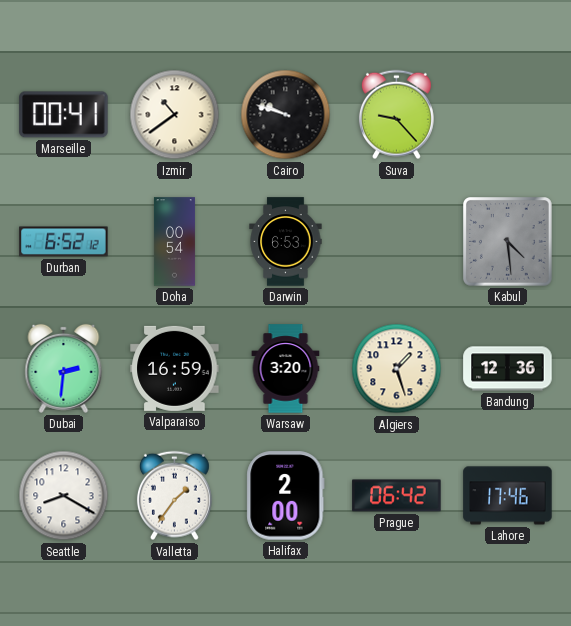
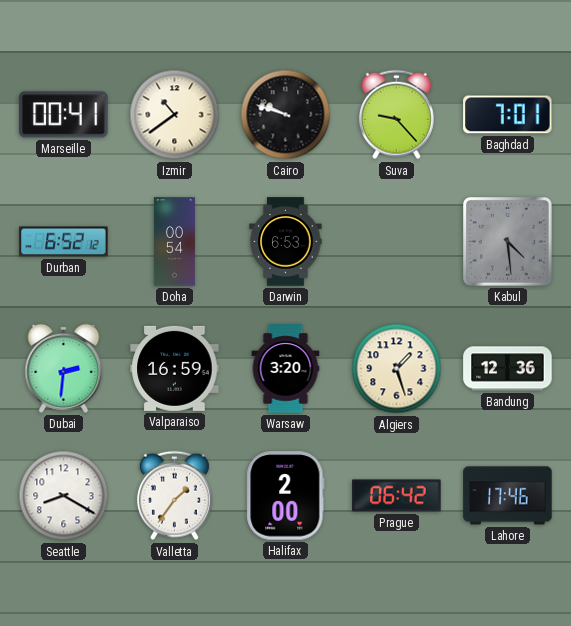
Baghdad: none -> 7:01
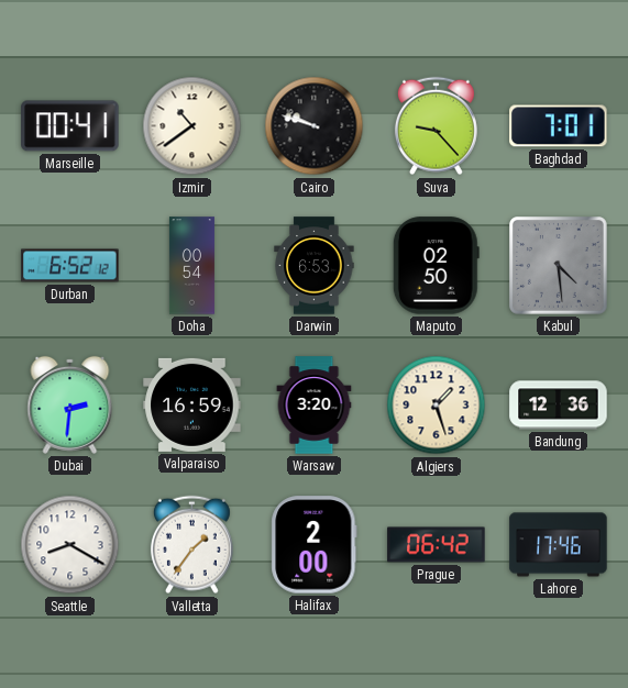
Maputo: none -> 02:50
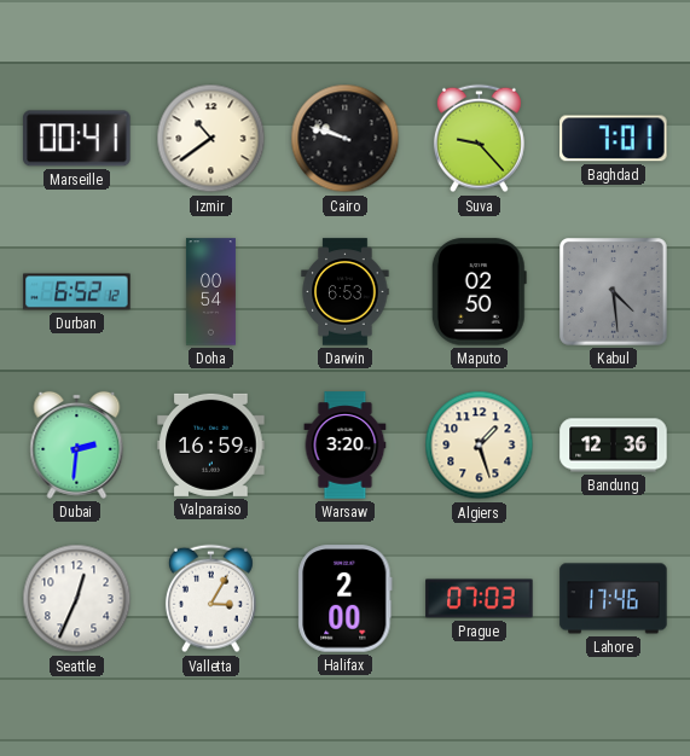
Seattle: 8:20 -> 12:34
Valletta: 1:36 -> 3:05
Prague: 06:42 -> 07:03
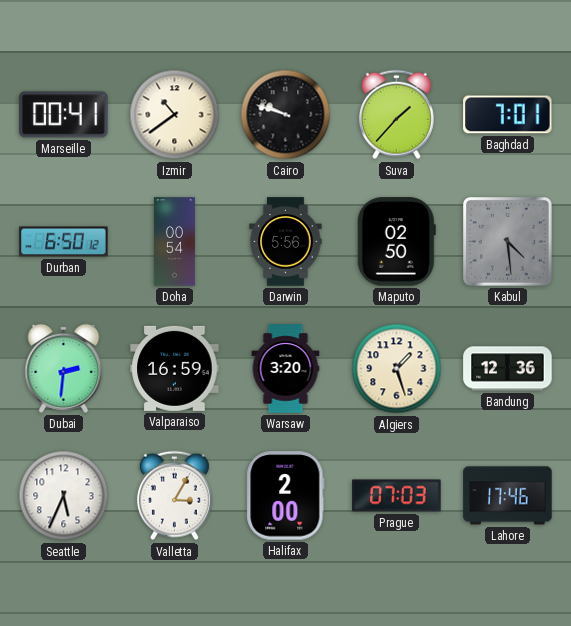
Suva: 9:23 -> 1:37
Durban: 6:52 -> 6:50
Darwin: 6:53 -> 5:56
Seattle: 12:34 -> 5:34
